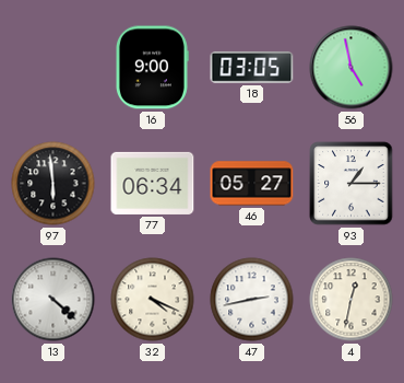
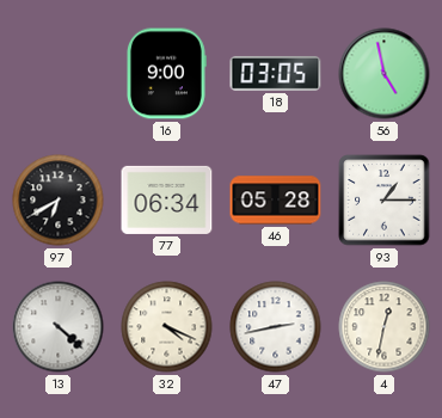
97: 5:59 -> 6:40
46: 05:27 -> 05:28
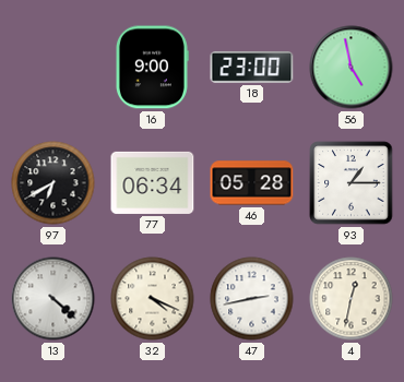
18: 03:05 -> 23:00
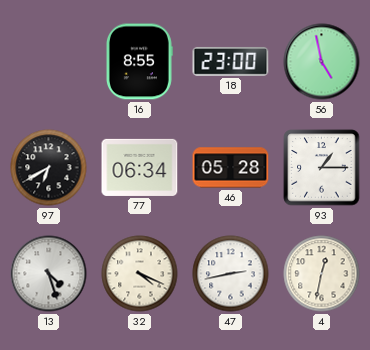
16: 9:00 -> 8:55
13: 4:22 -> 4:27
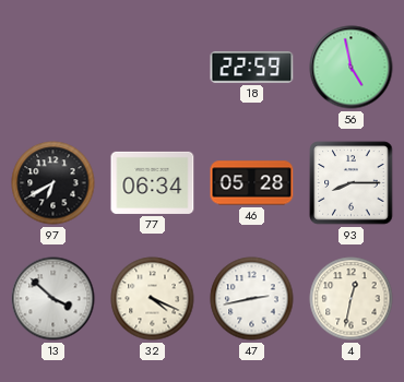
16: 8:55 -> none
18: 23:00 -> 22:59
93: 1:15 -> 8:15
13: 4:27 -> 3:52
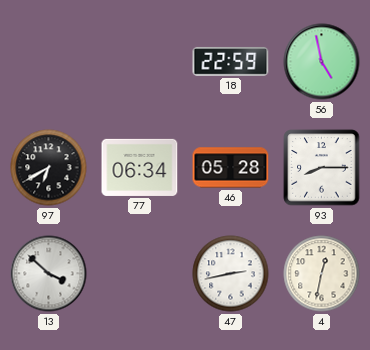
32: 4:19 -> none
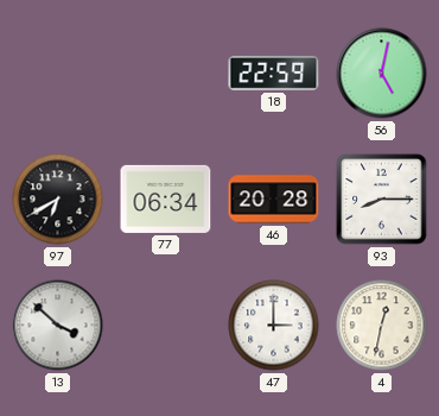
56: 4:58 -> 5:02
46: 05:28 -> 20:28
47: 2:43 -> 3:00
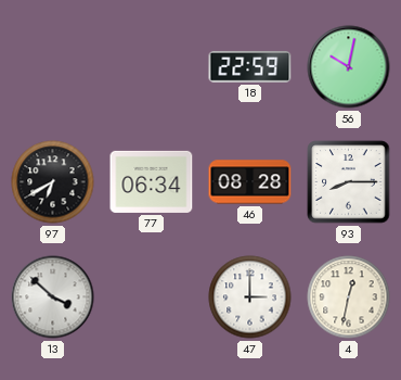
56: 5:02 -> 10:02
46: 20:28 -> 08:28
